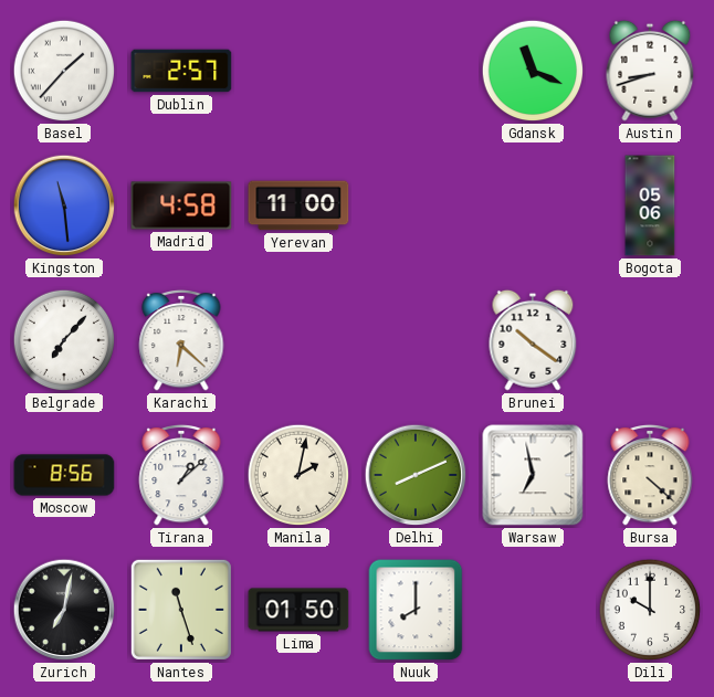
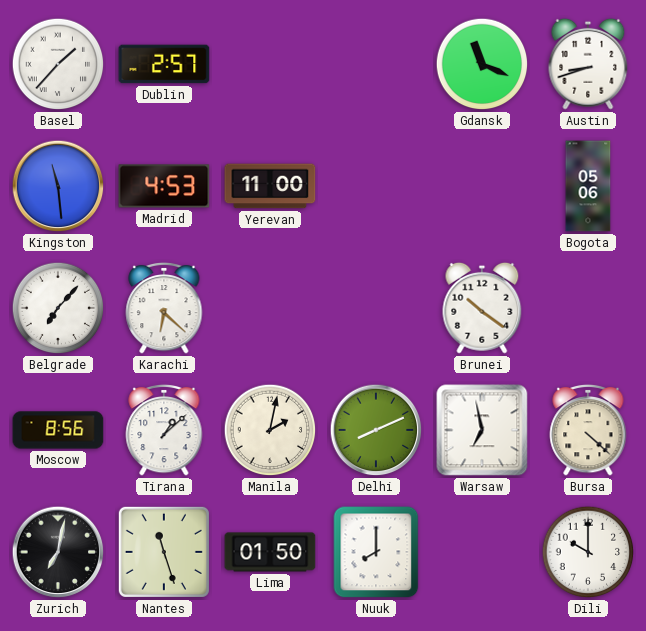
Madrid: 4:58 -> 4:53
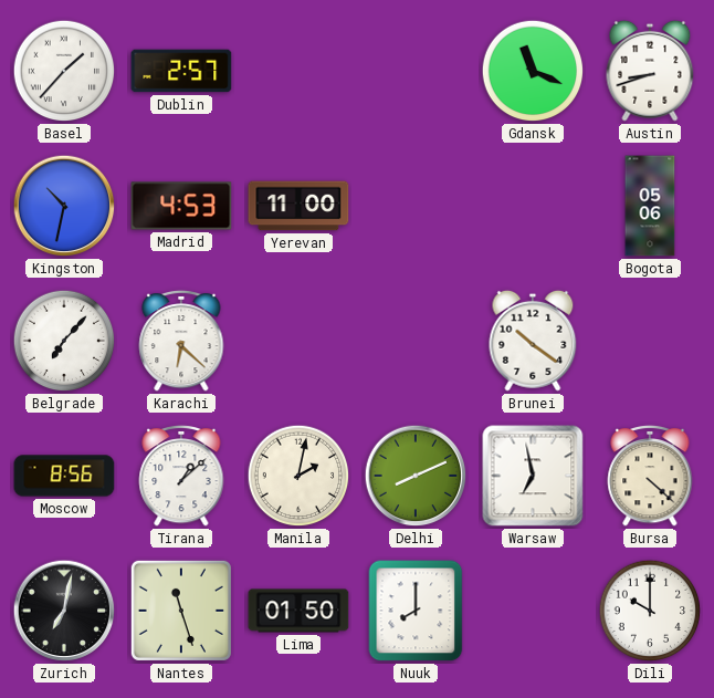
Kingston: 11:29 -> 10:32
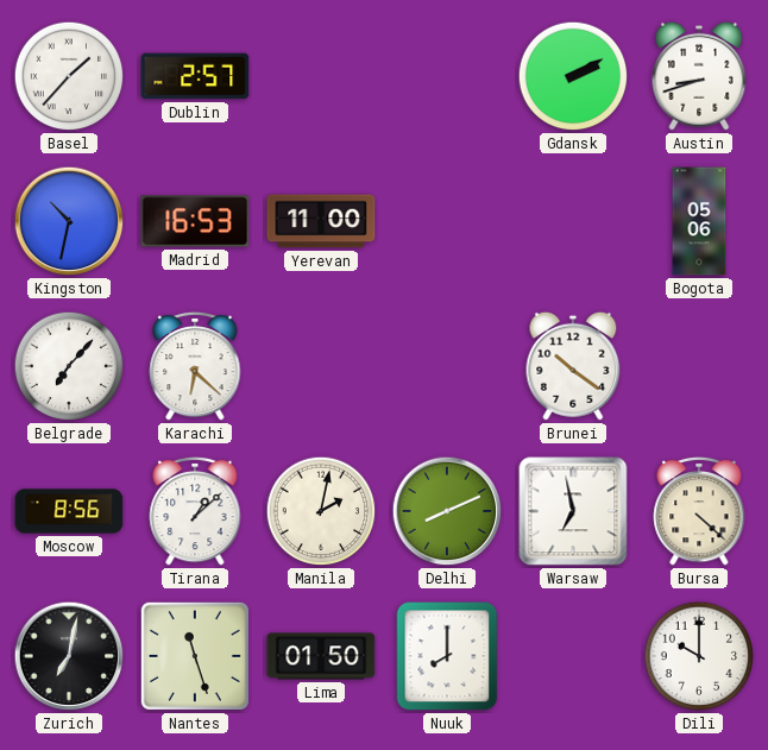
Gdansk: 11:19 -> 2:10
Madrid: 4:53 -> 16:53
